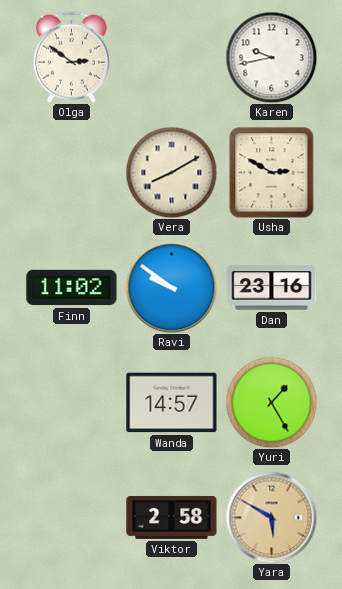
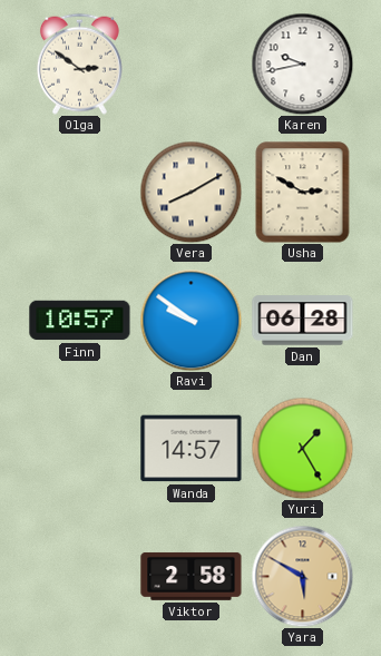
Finn: 11:02 -> 10:57
Dan: 23:16 -> 06:28
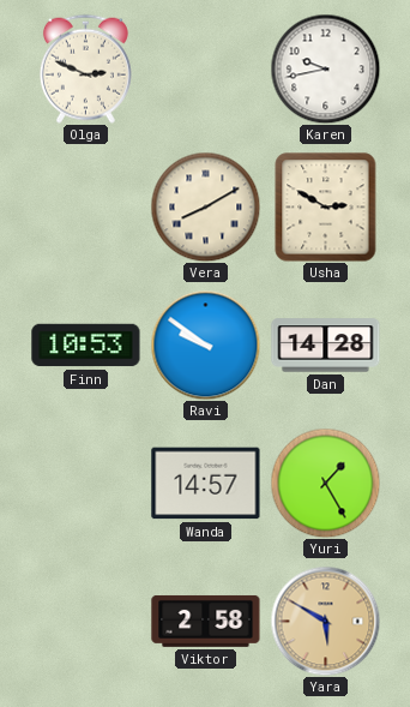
Olga: 2:51 -> 2:49
Finn: 10:57 -> 10:53
Dan: 06:28 -> 14:28
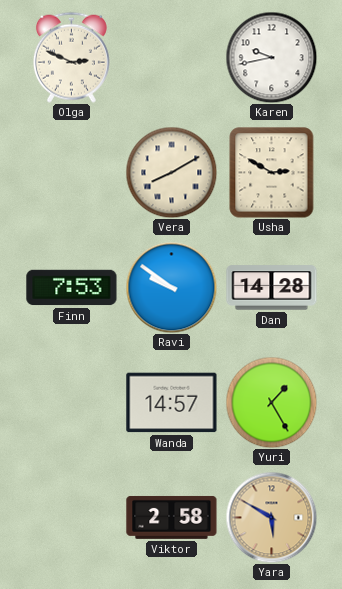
Finn: 10:53 -> 7:53
